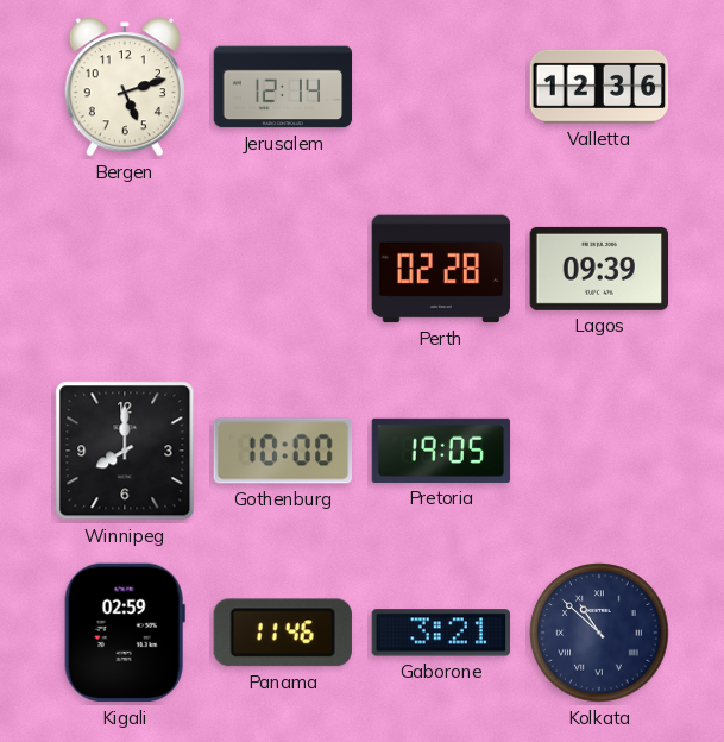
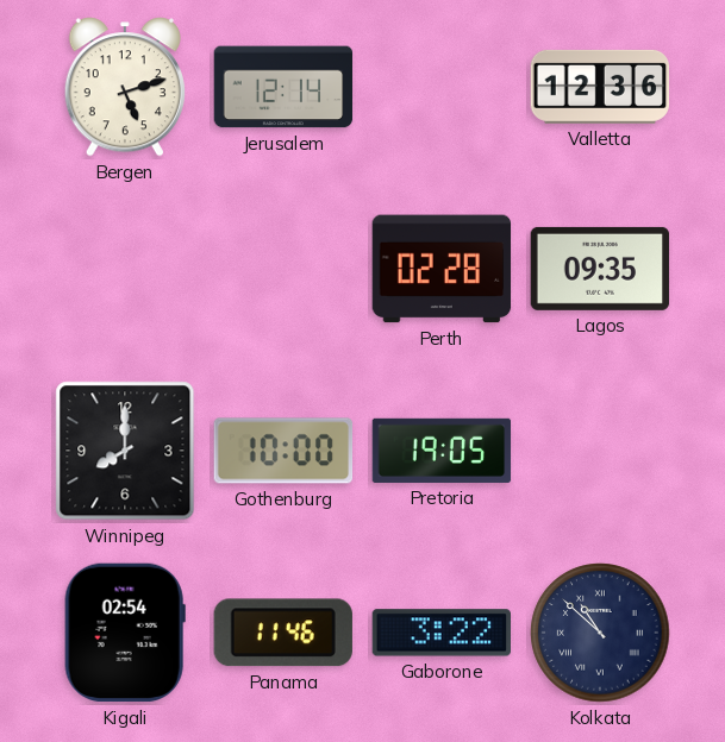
Lagos: 09:39 -> 09:35
Kigali: 02:59 -> 02:54
Gaborone: 3:21 -> 3:22
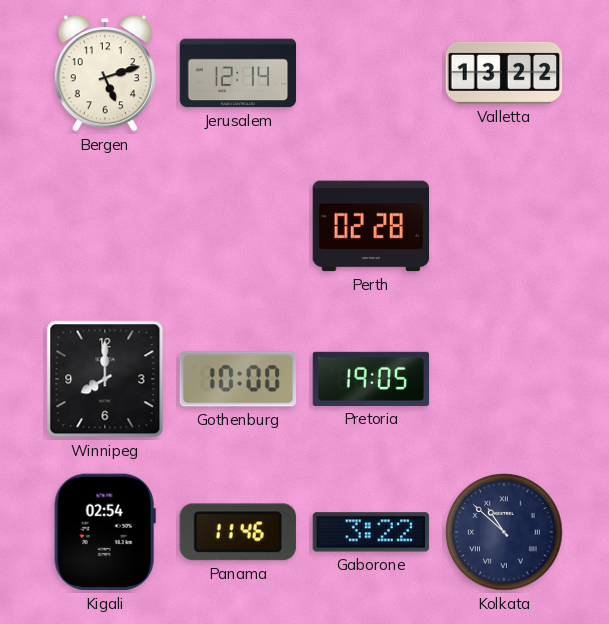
Valletta: 12:36 -> 13:22
Lagos: 09:35 -> none
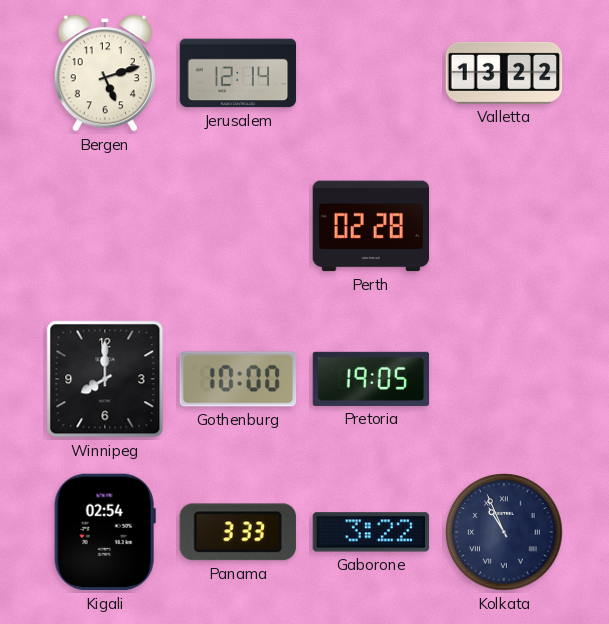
Panama: 11:46 -> 3:33
Kolkata: 10:52 -> 10:56
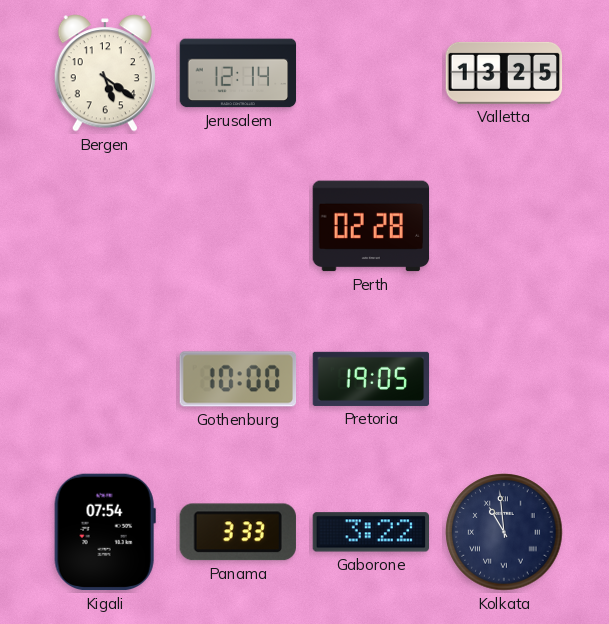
Bergen: 5:12 -> 5:21
Valletta: 13:22 -> 13:25
Winnipeg: 8:00 -> none
Kigali: 02:54 -> 07:54
Kolkata: 10:56 -> 10:59
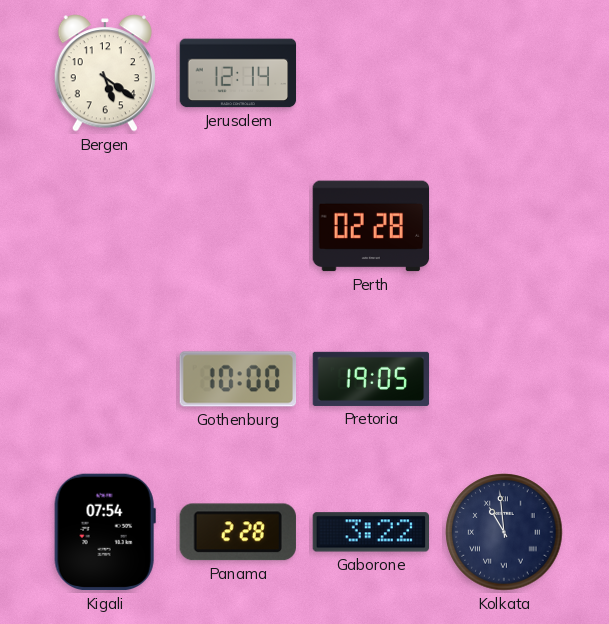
Valletta: 13:25 -> none
Panama: 3:33 -> 2:28
